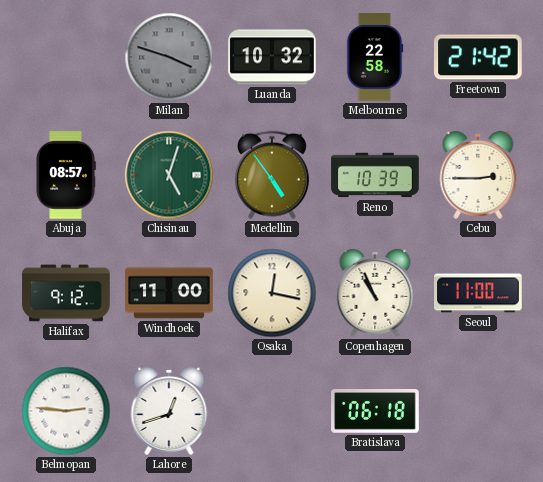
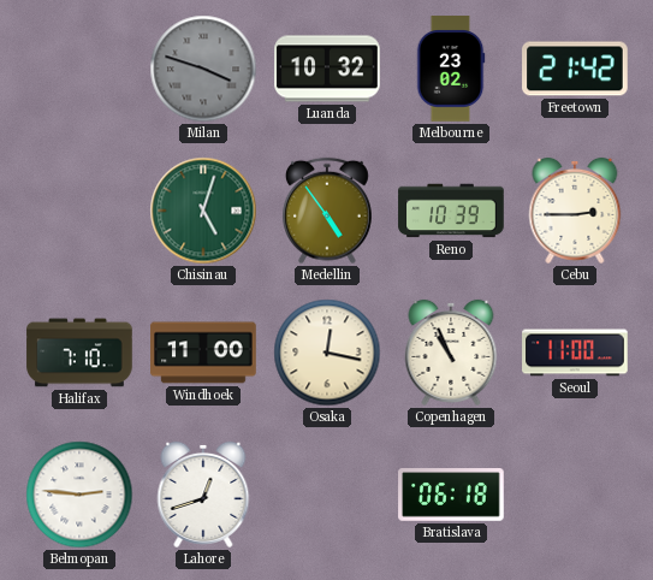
Melbourne: 22:58 -> 23:02
Abuja: 08:57 -> none
Halifax: 9:12 -> 7:10
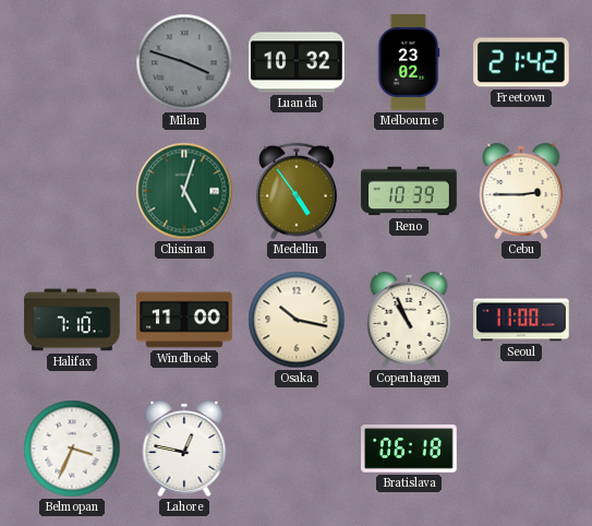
Osaka: 12:17 -> 10:17
Belmopan: 2:46 -> 3:34
Lahore: 12:42 -> 12:47
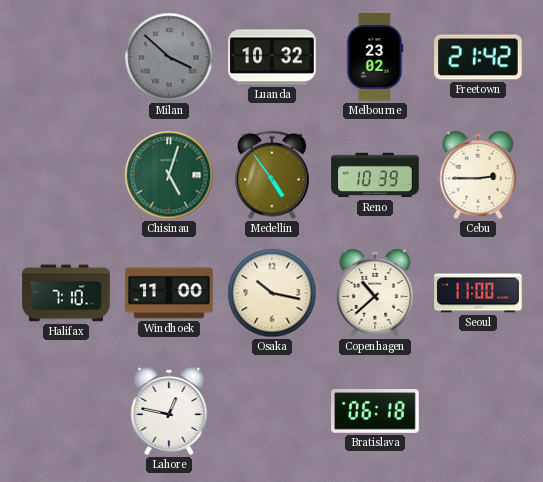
Milan: 3:48 -> 3:52
Copenhagen: 10:56 -> 10:38
Belmopan: 3:34 -> none
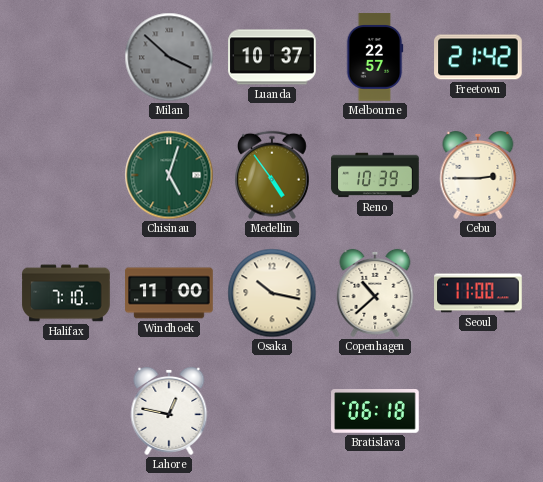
Luanda: 10:32 -> 10:37
Melbourne: 23:02 -> 22:57
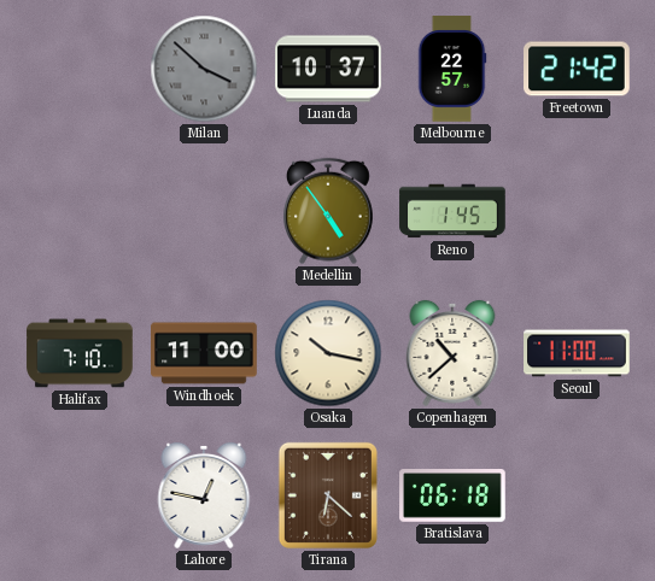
Chisinau: 5:03 -> none
Reno: 10:39 -> 1:45
Cebu: 2:45 -> none
Tirana: none -> 6:22
